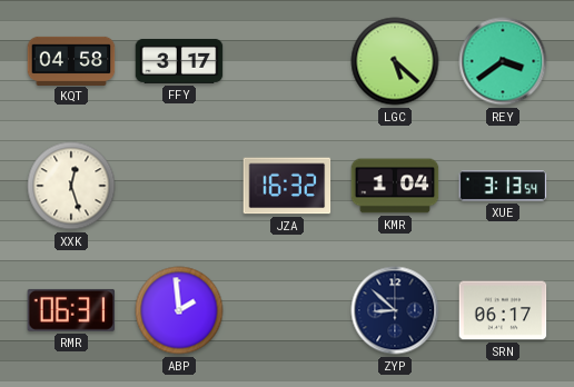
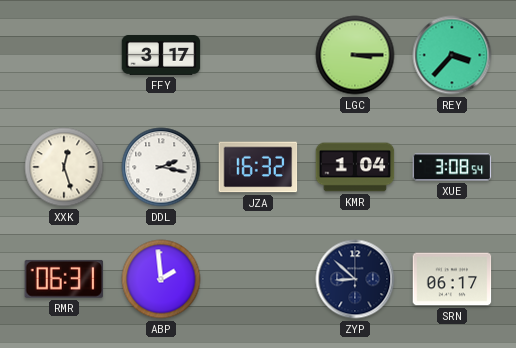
KQT: 04:58 -> none
LGC: 5:22 -> 3:15
REY: 3:39 -> 3:37
DDL: none -> 2:17
XUE: 3:13 -> 3:08
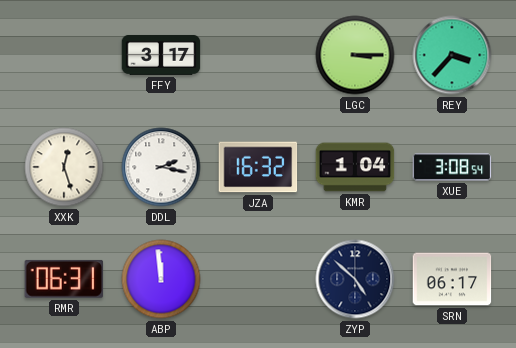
ABP: 1:59 -> 11:59
ZYP: 8:52 -> 4:52
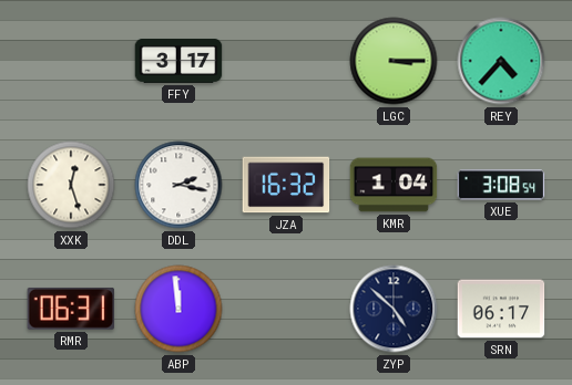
REY: 3:37 -> 4:37
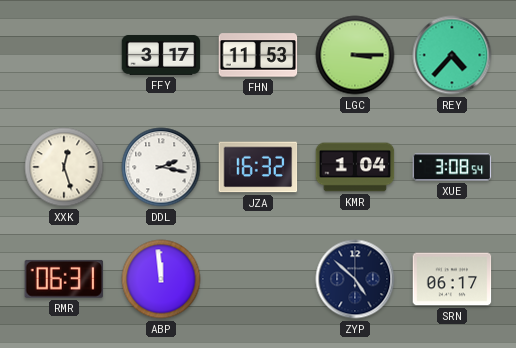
FHN: none -> 11:53
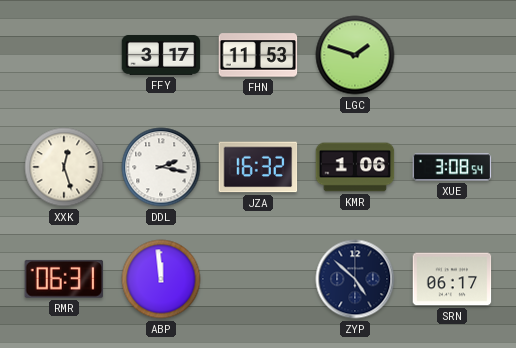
LGC: 3:15 -> 1:48
REY: 4:37 -> none
KMR: 1:04 -> 1:06
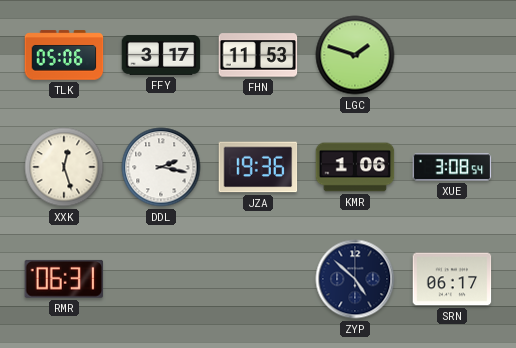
TLK: none -> 05:06
JZA: 16:32 -> 19:36
ABP: 11:59 -> none
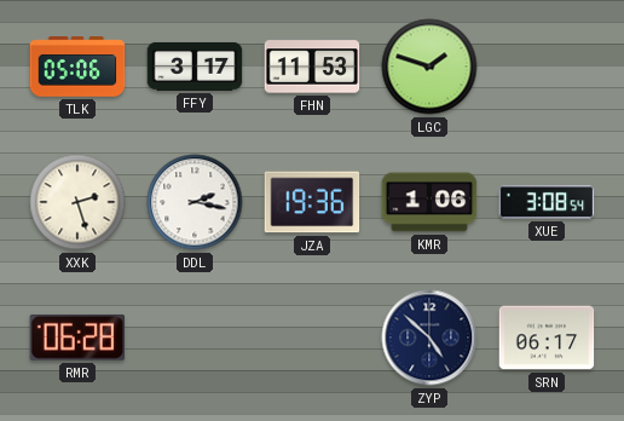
XXK: 12:27 -> 2:27
RMR: 06:31 -> 06:28
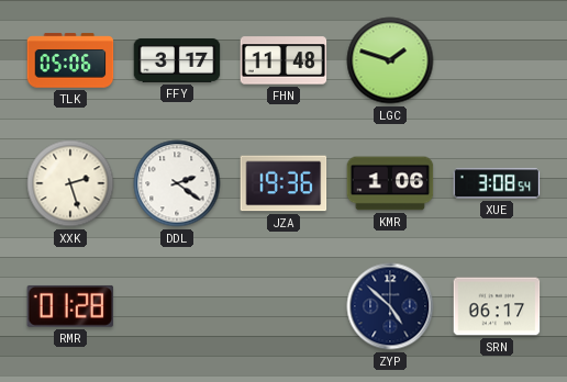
FHN: 11:53 -> 11:48
DDL: 2:17 -> 2:21
RMR: 06:28 -> 01:28
